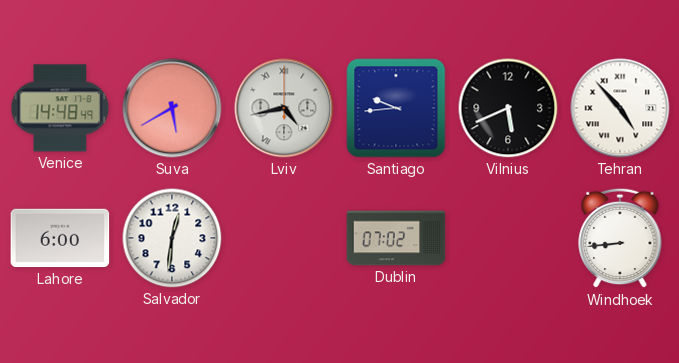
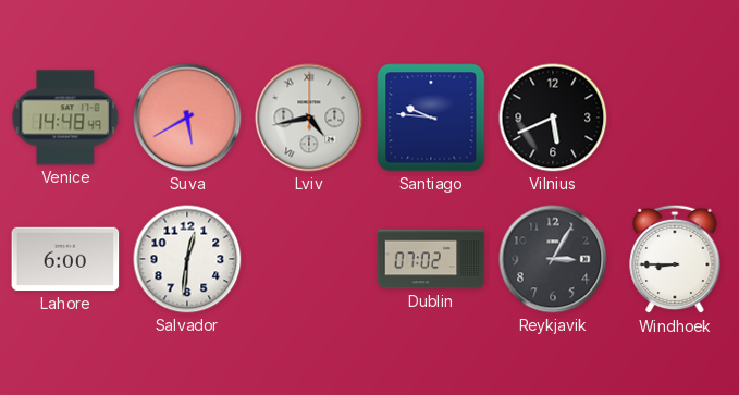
Santiago: 9:44 -> 9:46
Tehran: 4:53 -> none
Reykjavik: none -> 3:05
Windhoek: 8:44 -> 8:45
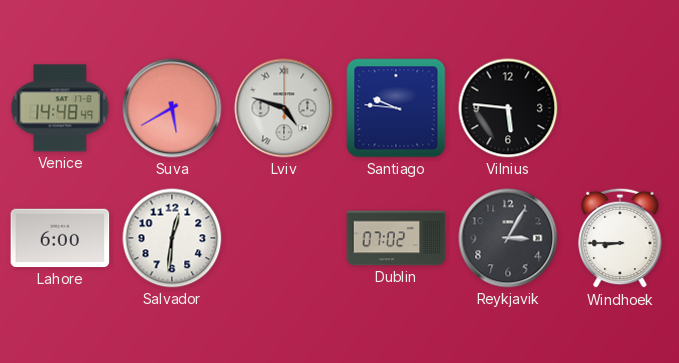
Lviv: 4:43 -> 4:48
Vilnius: 5:41 -> 5:46
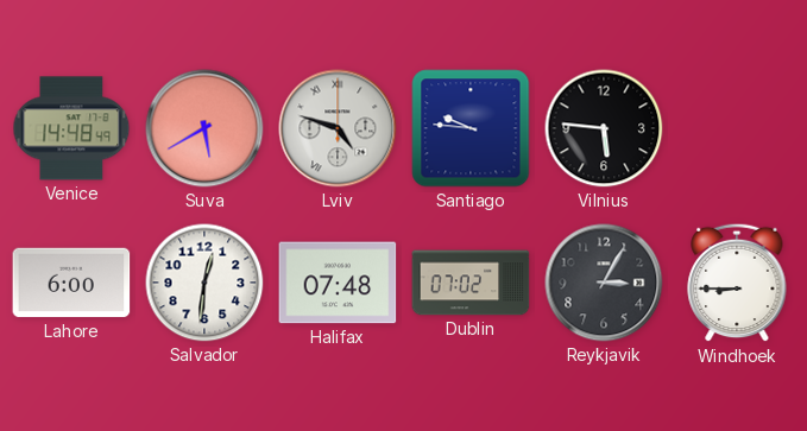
Halifax: none -> 07:48
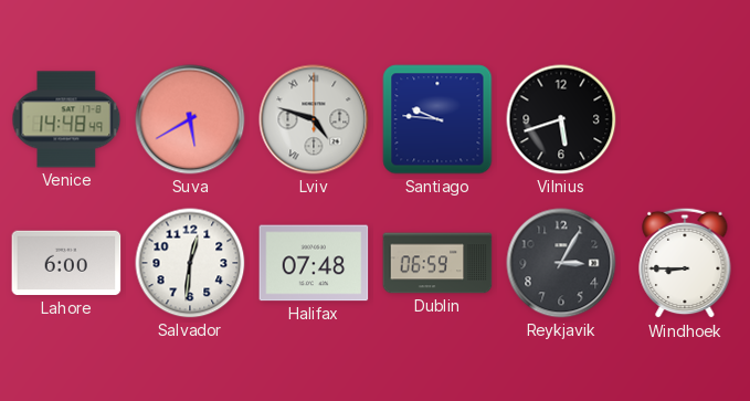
Vilnius: 5:46 -> 5:42
Dublin: 07:02 -> 06:59
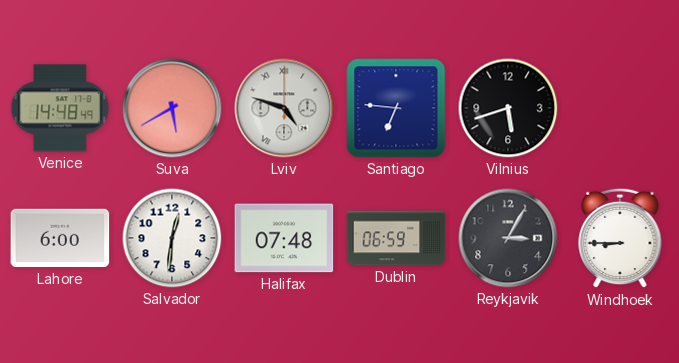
Santiago: 9:46 -> 6:46
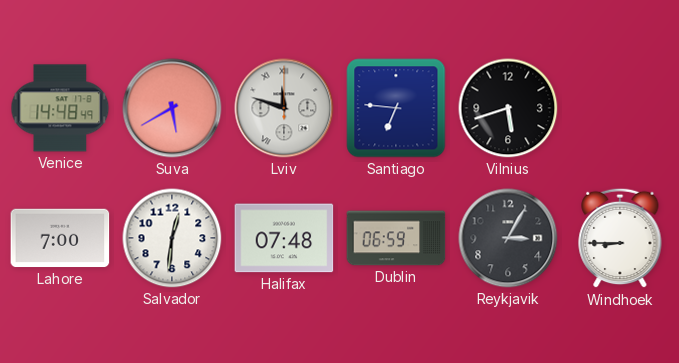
Lviv: 4:48 -> 11:48
Lahore: 6:00 -> 7:00
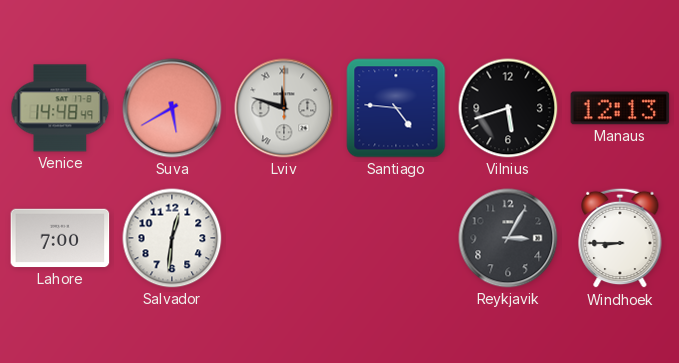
Santiago: 6:46 -> 4:46
Manaus: none -> 12:13
Halifax: 07:48 -> none
Dublin: 06:59 -> none
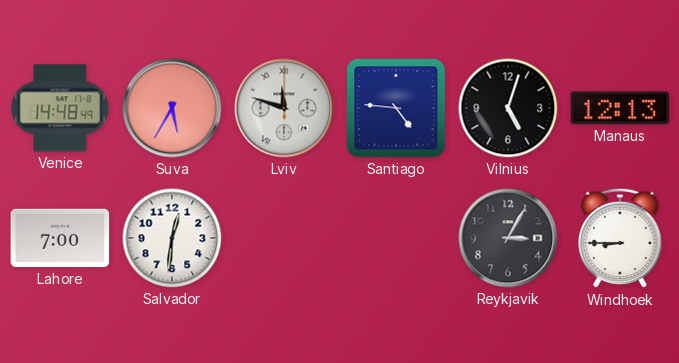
Suva: 5:40 -> 5:35
Vilnius: 5:42 -> 5:03
